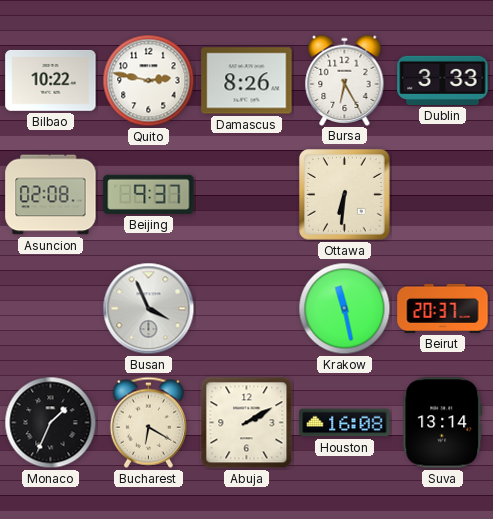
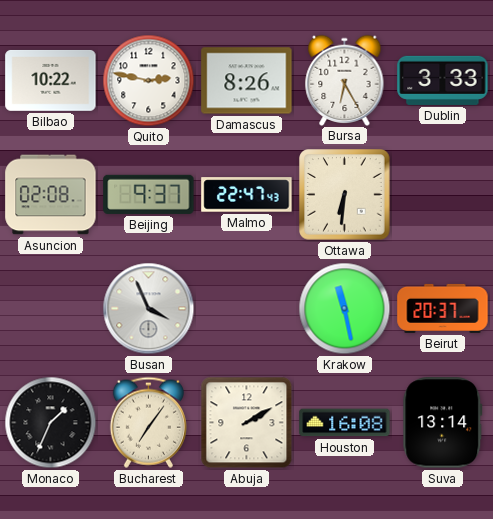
Malmo: none -> 22:47
Bucharest: 6:20 -> 7:06
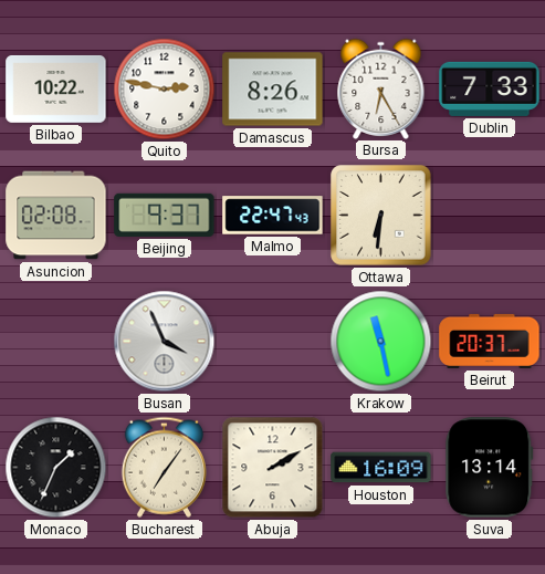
Dublin: 3:33 -> 7:33
Houston: 16:08 -> 16:09
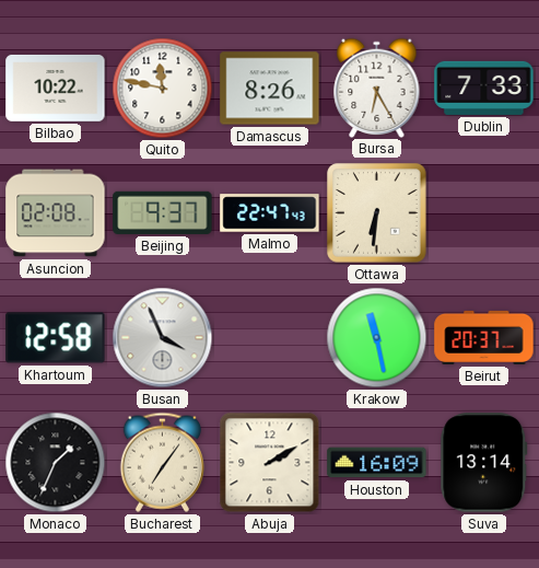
Quito: 2:47 -> 11:47
Khartoum: none -> 12:58
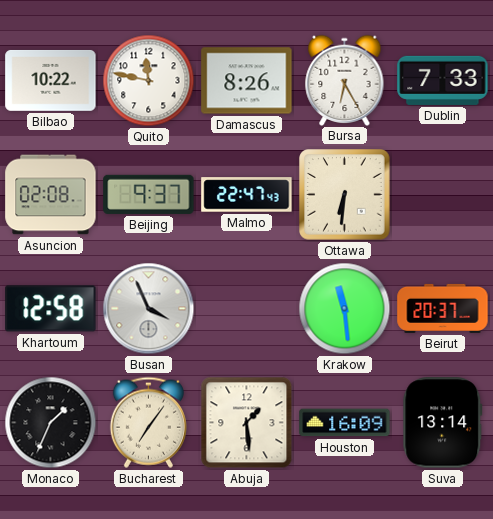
Krakow: 11:28 -> 11:29
Abuja: 2:10 -> 1:29
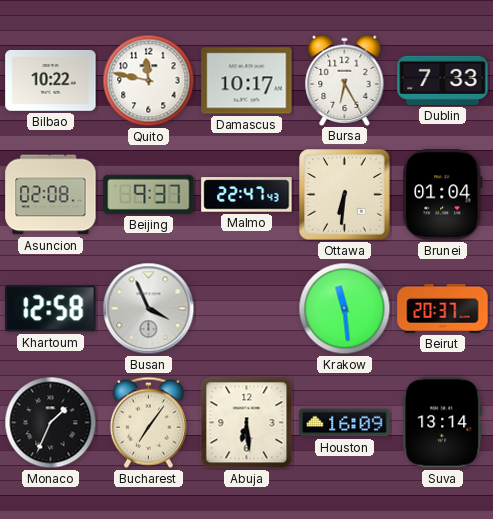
Damascus: 8:26 -> 10:17
Brunei: none -> 01:04
Abuja: 1:29 -> 6:29
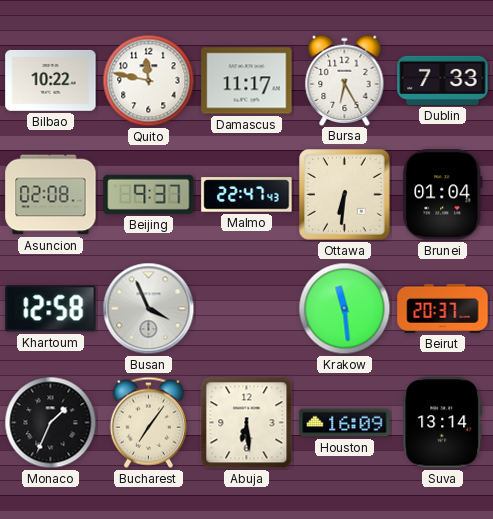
Damascus: 10:17 -> 11:17
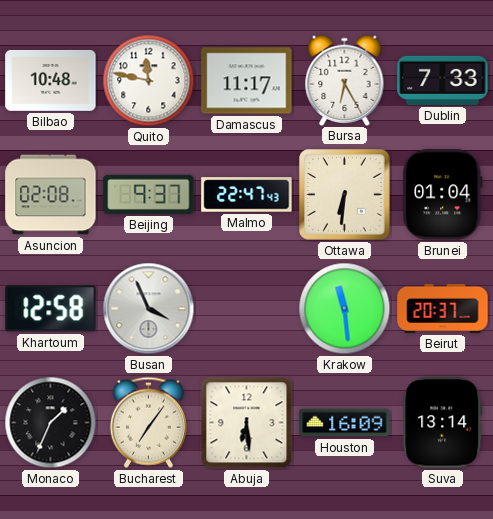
Bilbao: 10:22 -> 10:48
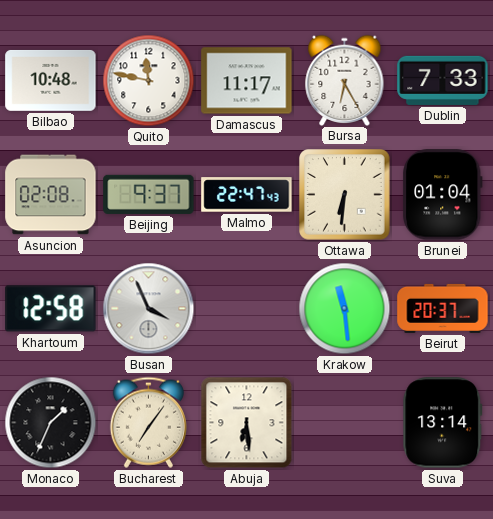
Houston: 16:09 -> none
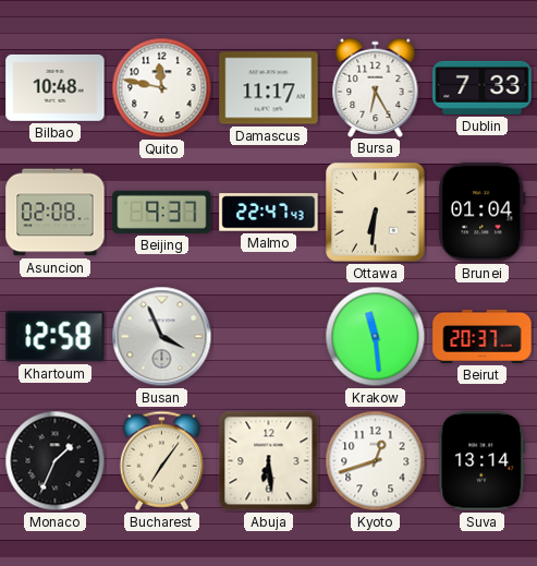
Kyoto: none -> 12:42
